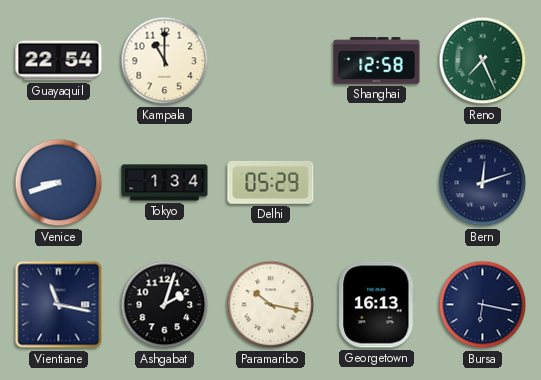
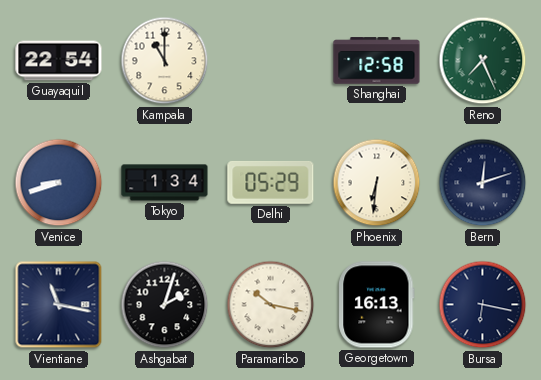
Phoenix: none -> 6:31
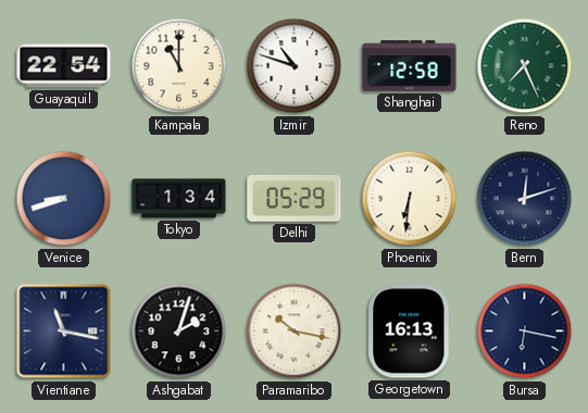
Izmir: none -> 10:48
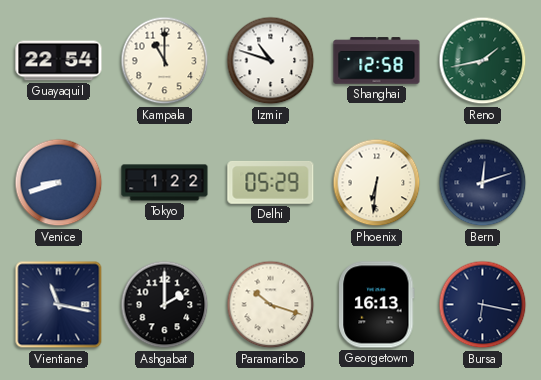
Reno: 7:26 -> 1:43
Tokyo: 1:34 -> 1:22
Ashgabat: 2:03 -> 2:00
Paramaribo: 10:17 -> 10:18
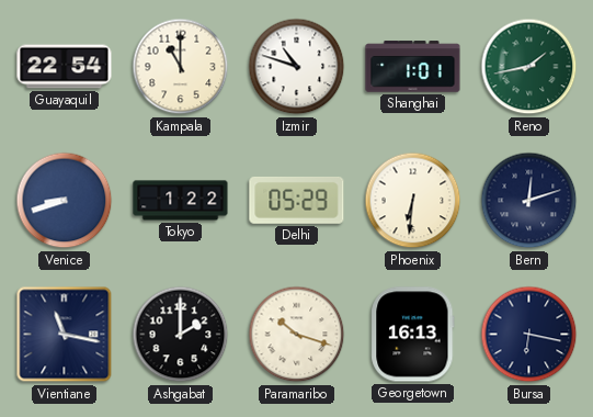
Shanghai: 12:58 -> 1:01
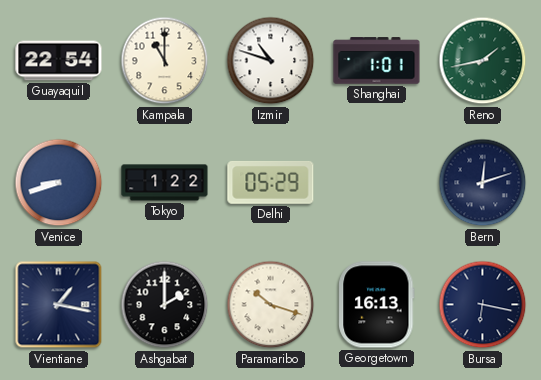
Phoenix: 6:31 -> none
Vientiane: 11:17 -> 1:17
